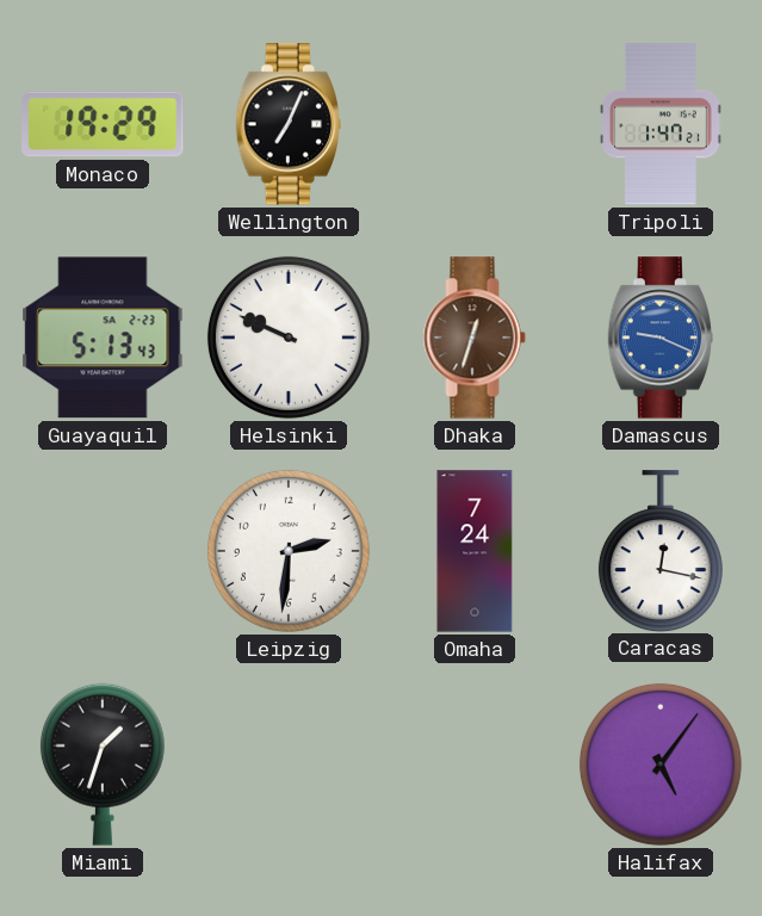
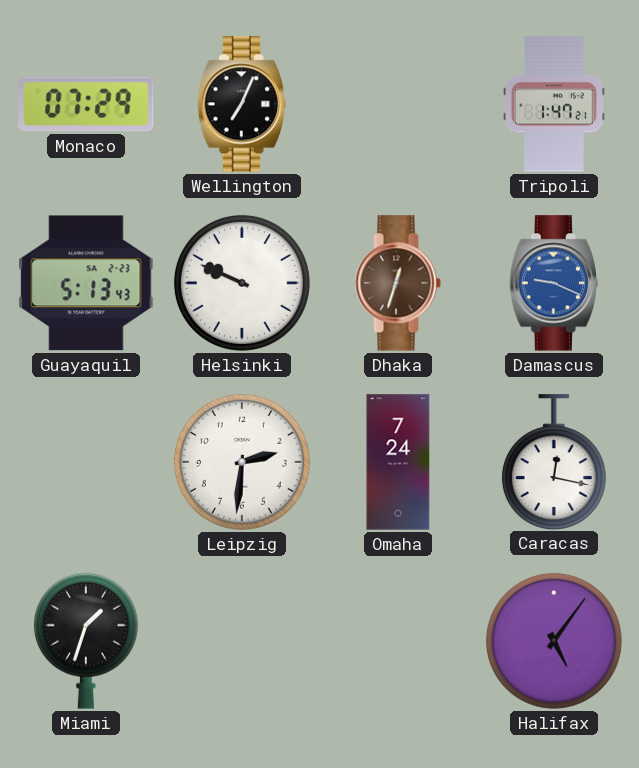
Monaco: 19:29 -> 07:29
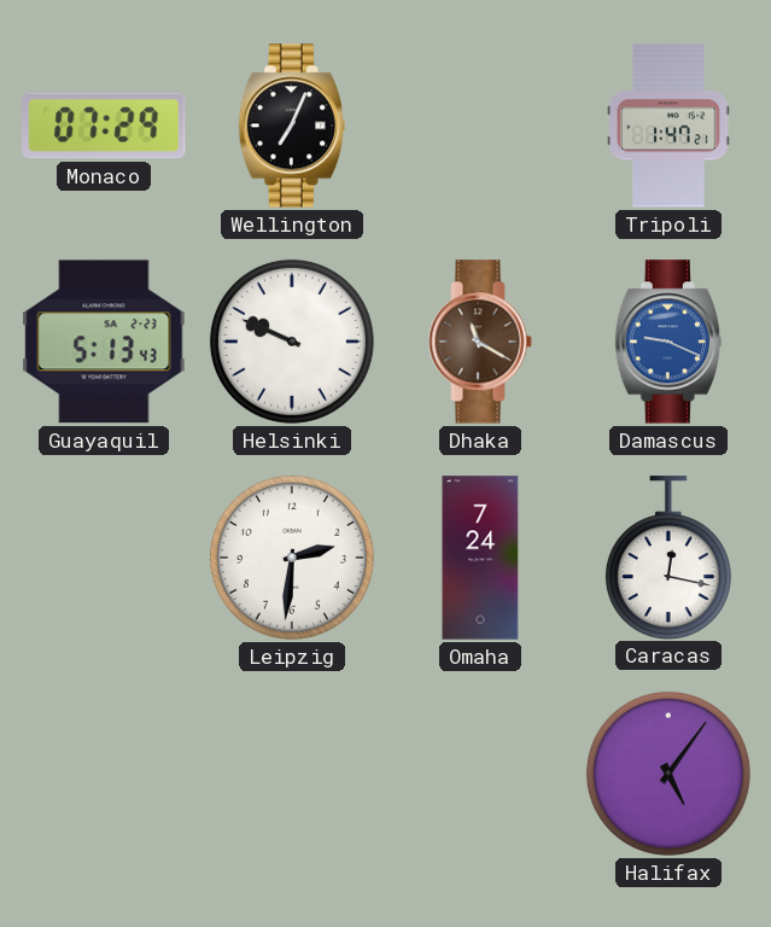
Dhaka: 12:33 -> 11:20
Miami: 1:33 -> none
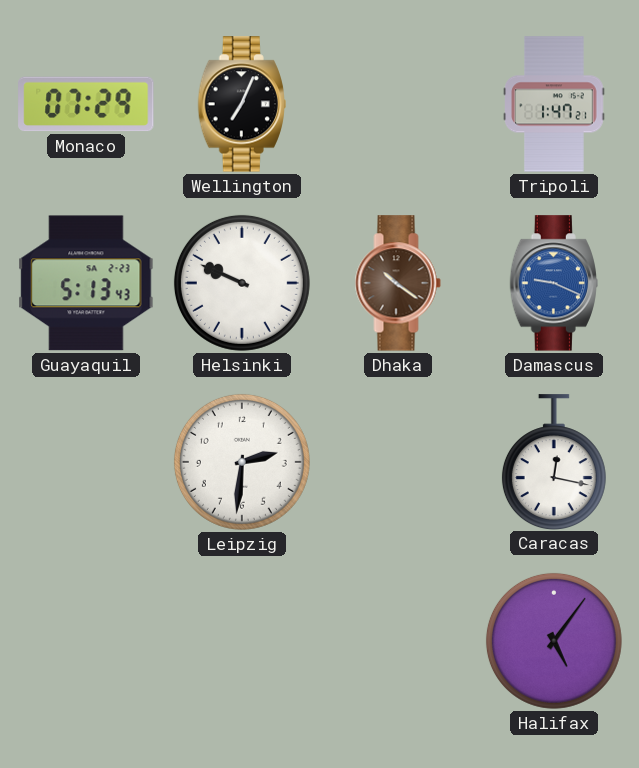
Dhaka: 11:20 -> 10:21
Omaha: 7:24 -> none
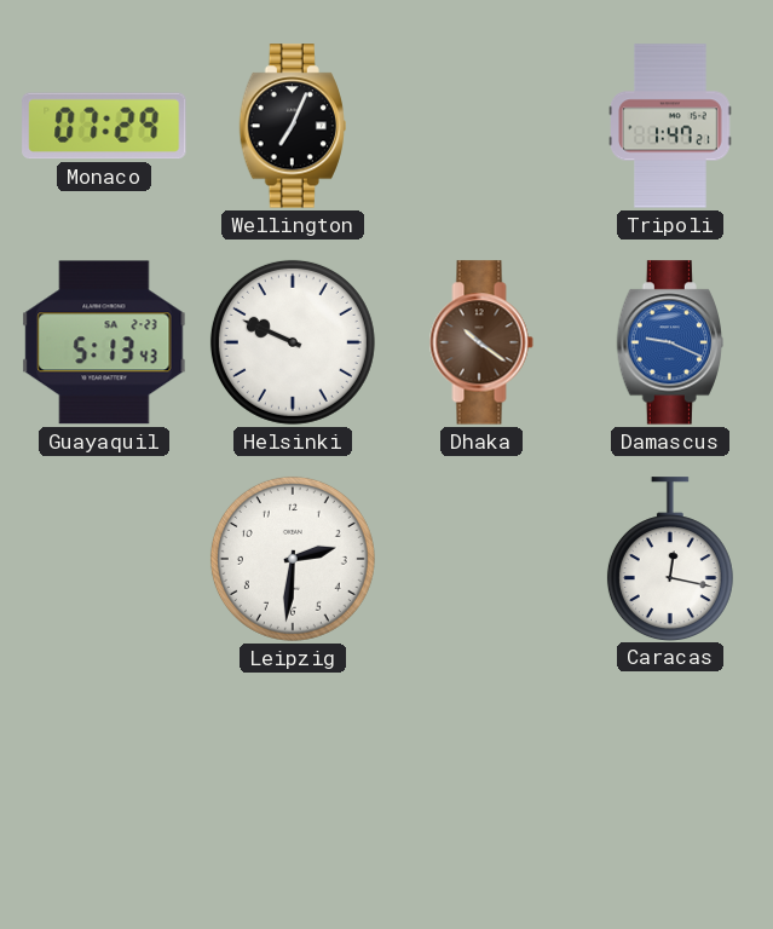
Halifax: 5:06 -> none
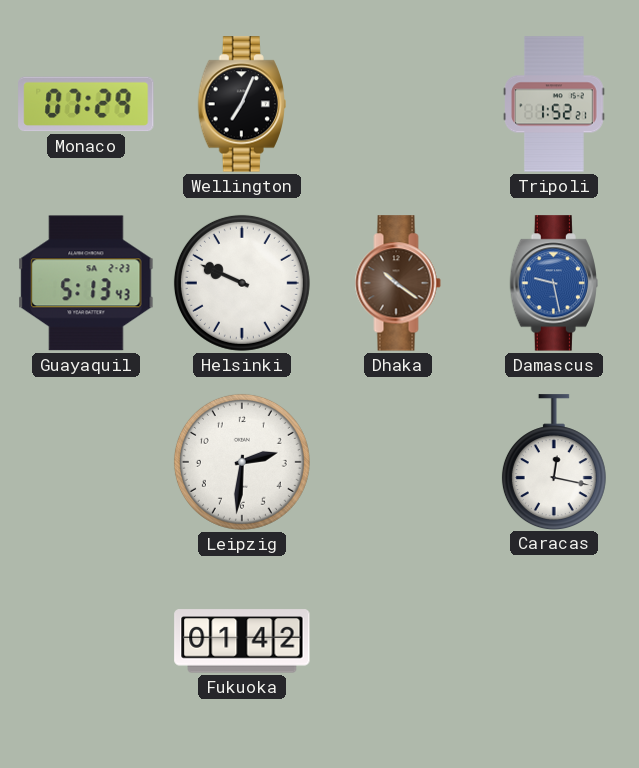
Tripoli: 1:47 -> 1:52
Damascus: 9:19 -> 9:28
Fukuoka: none -> 01:42
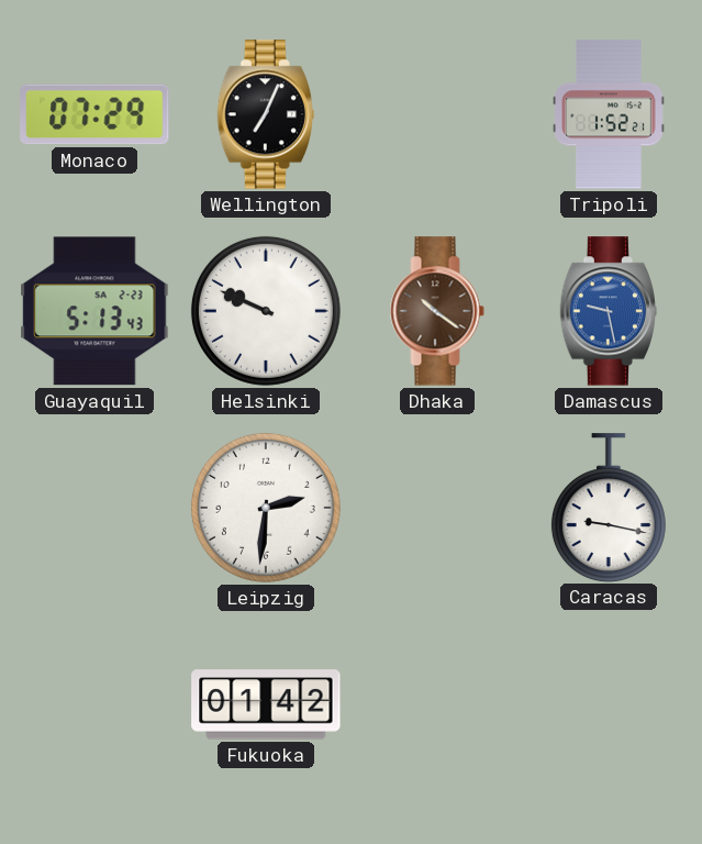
Caracas: 12:17 -> 9:17
